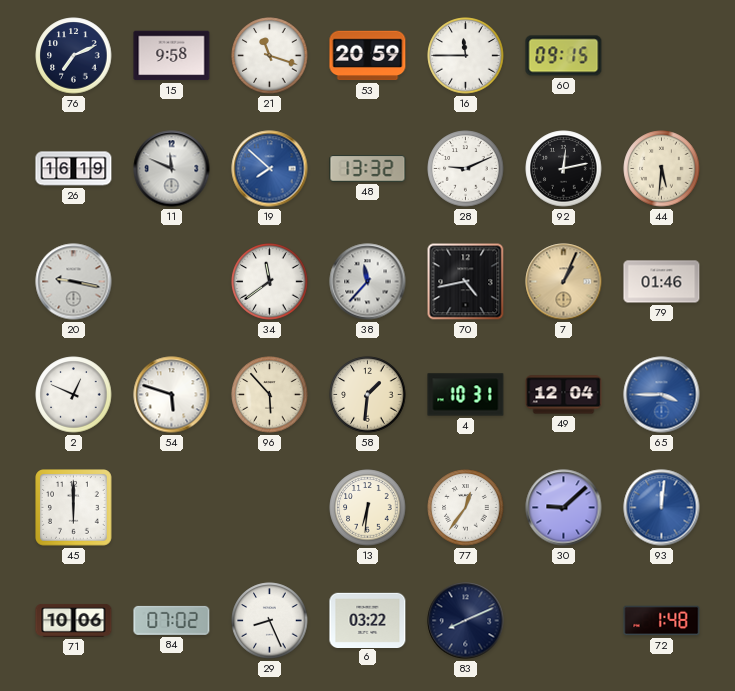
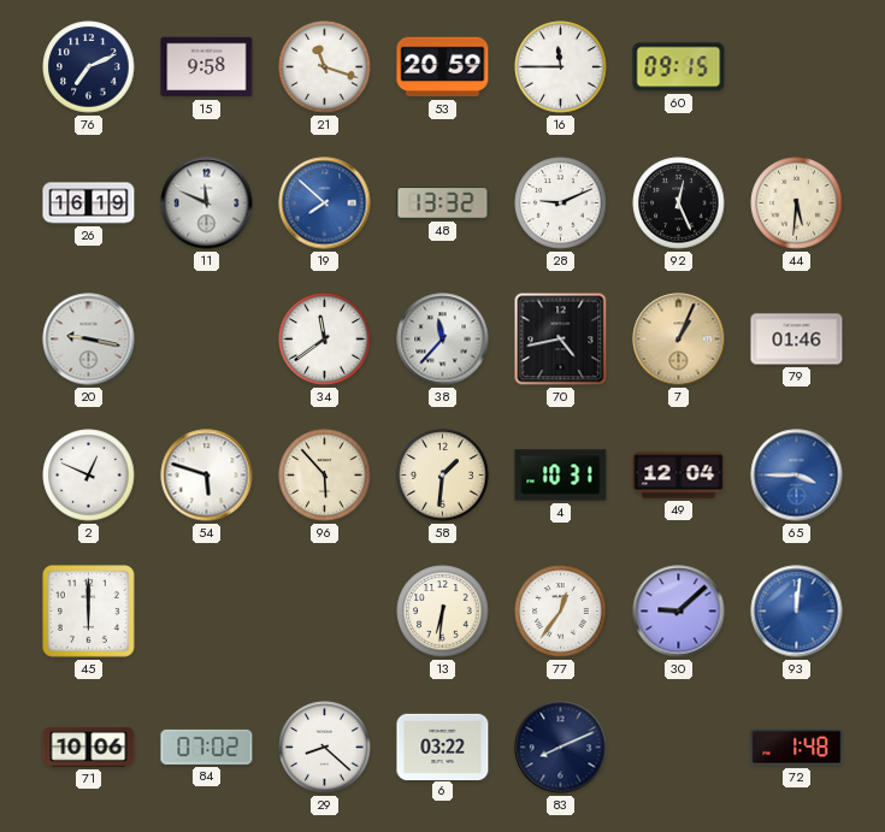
92: 12:13 -> 12:26
29: 8:26 -> 8:22
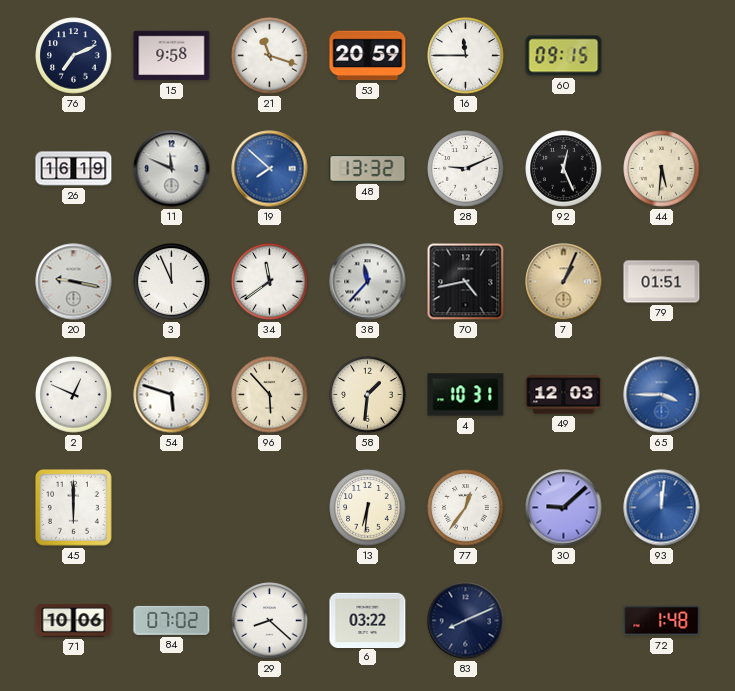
3: none -> 11:56
79: 01:46 -> 01:51
49: 12:04 -> 12:03
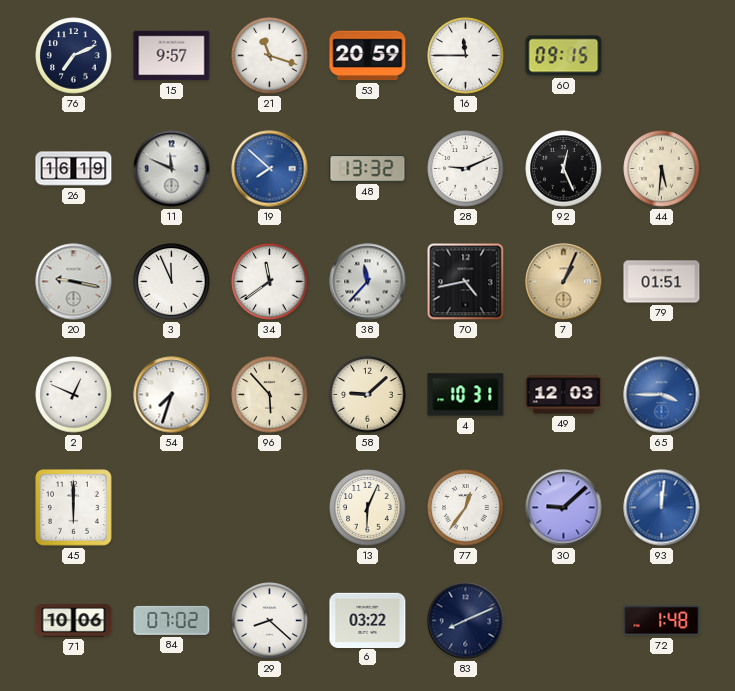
15: 9:58 -> 9:57
54: 5:48 -> 7:33
58: 1:31 -> 9:08
13: 6:31 -> 6:04
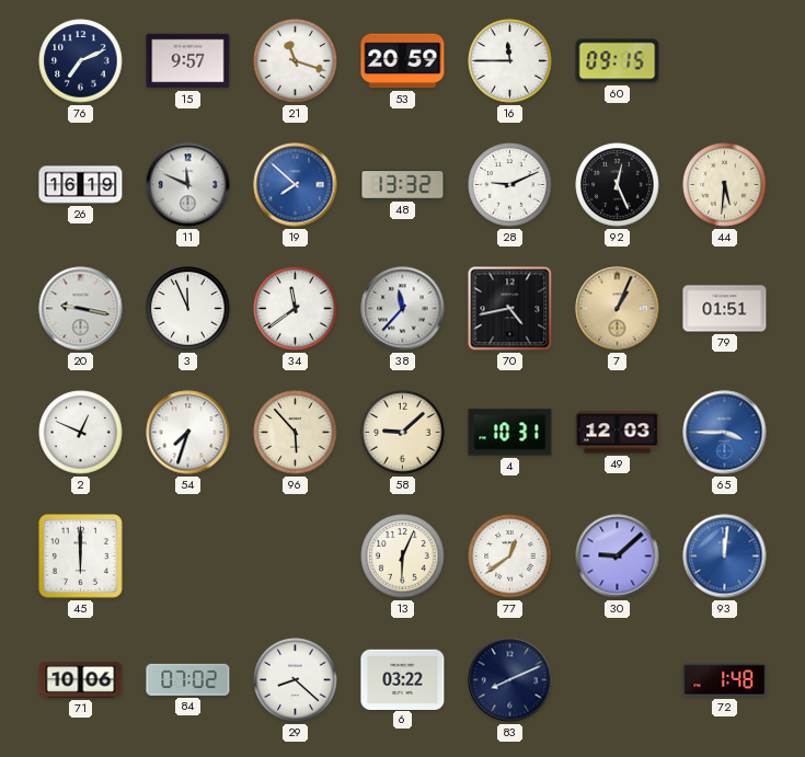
77: 12:36 -> 12:39
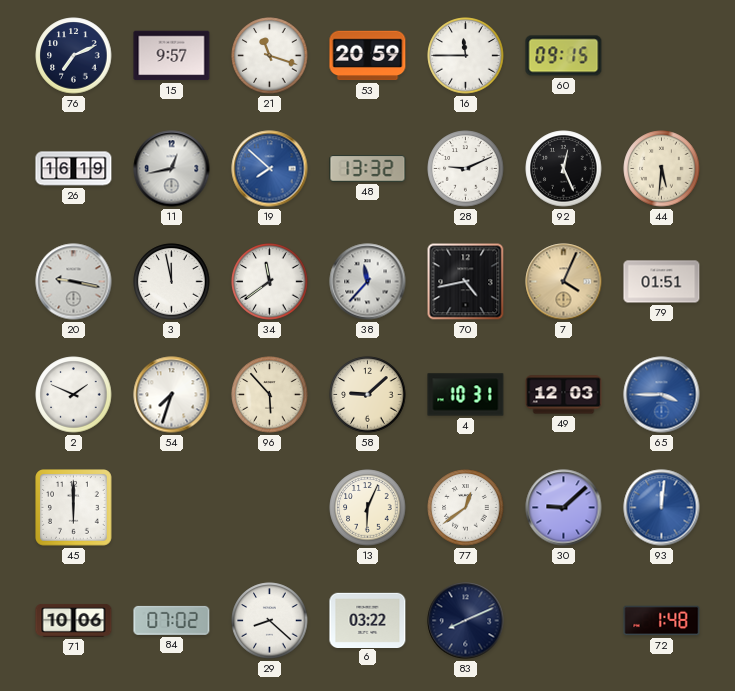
11: 11:49 -> 12:43
3: 11:56 -> 11:58
7: 1:04 -> 4:04
2: 12:49 -> 1:49
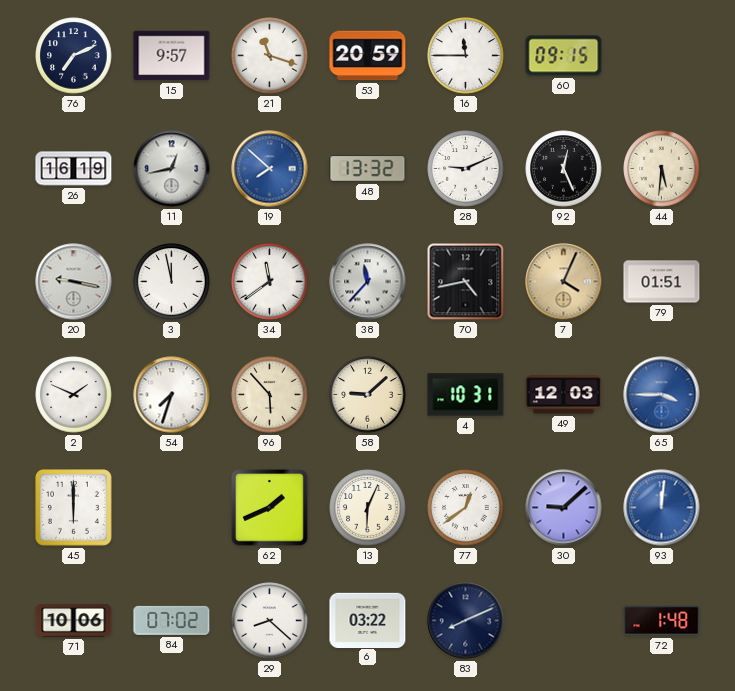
62: none -> 1:41
